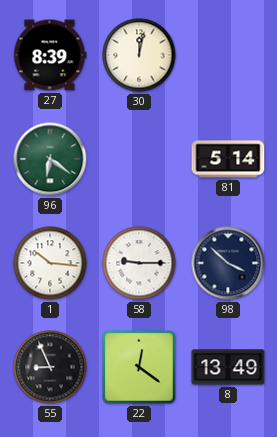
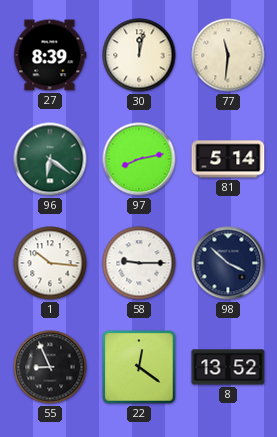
77: none -> 11:31
97: none -> 8:13
8: 13:49 -> 13:52
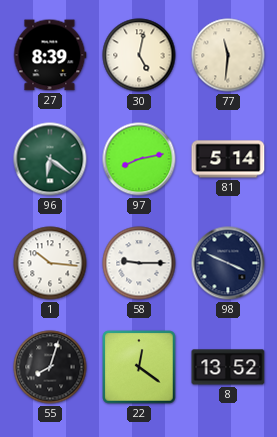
30: 12:02 -> 5:02
98: 3:52 -> 3:49
55: 8:56 -> 8:03
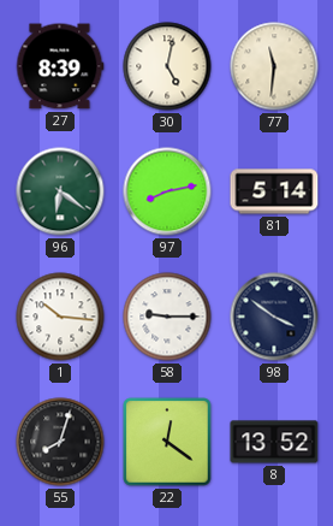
98: 3:49 -> 3:51
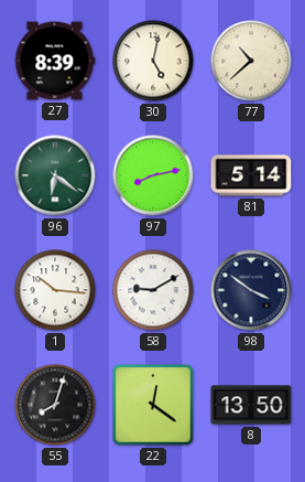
77: 11:31 -> 10:38
58: 9:15 -> 9:10
8: 13:52 -> 13:50
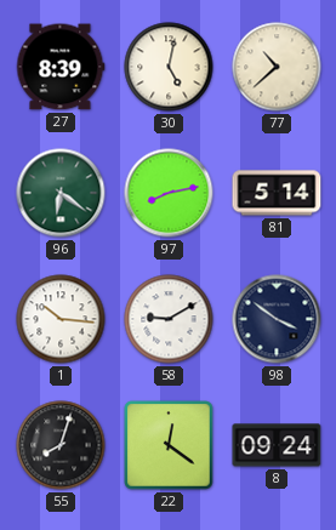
8: 13:50 -> 09:24
